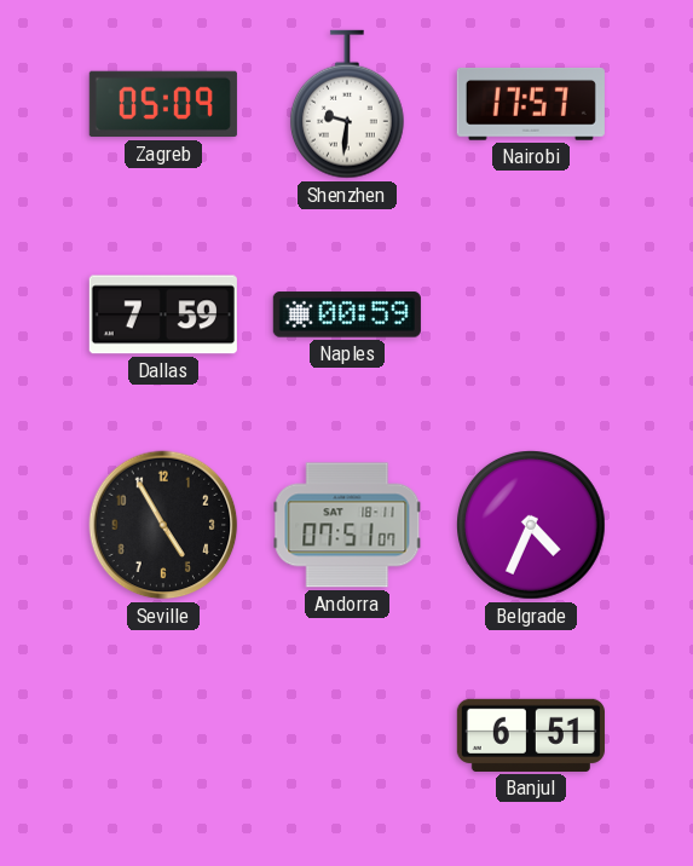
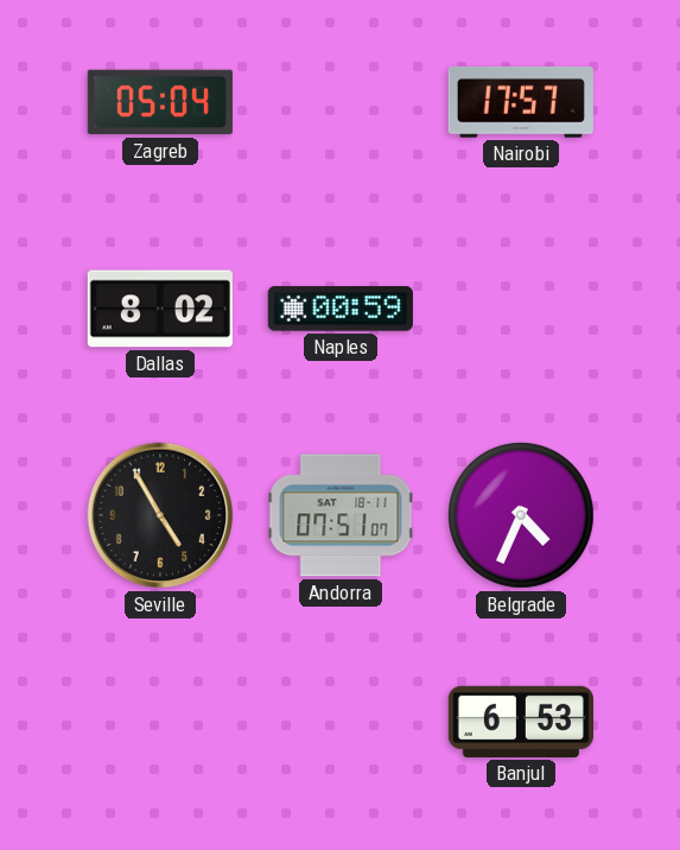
Zagreb: 05:09 -> 05:04
Shenzhen: 9:31 -> none
Dallas: 7:59 -> 8:02
Banjul: 6:51 -> 6:53
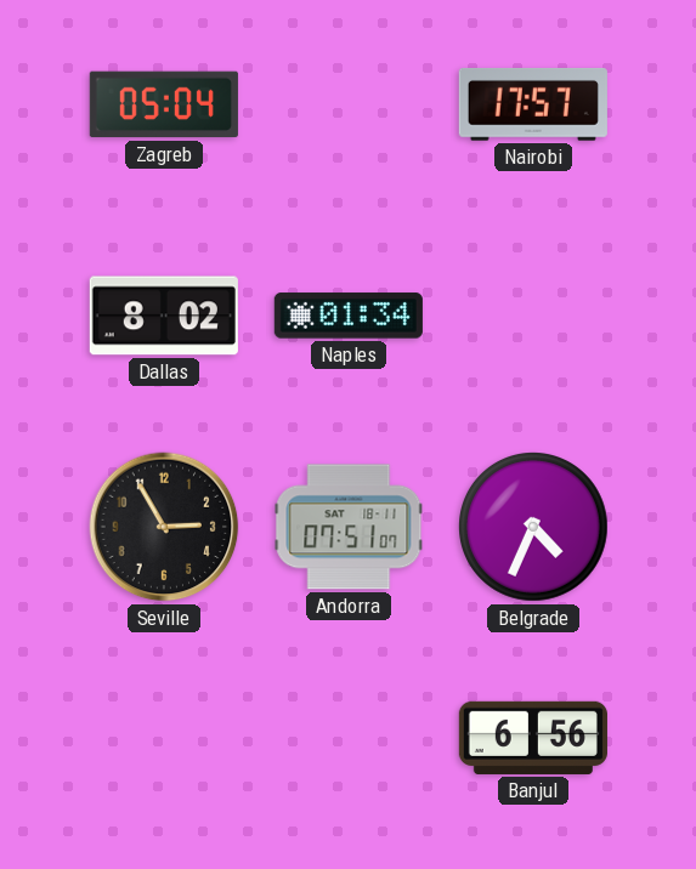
Naples: 00:59 -> 01:34
Seville: 4:55 -> 2:55
Banjul: 6:53 -> 6:56
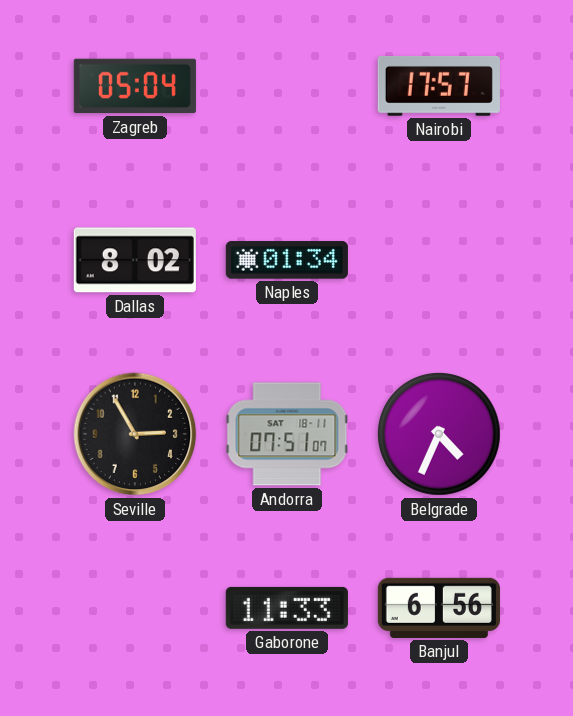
Gaborone: none -> 11:33
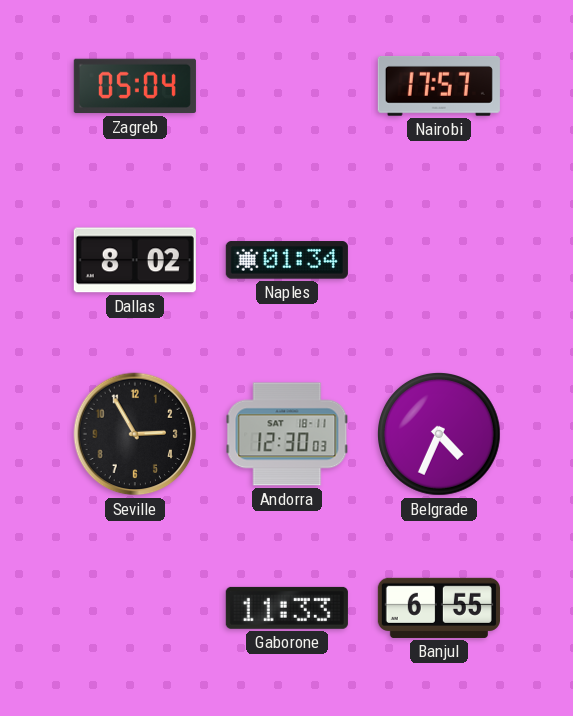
Andorra: 07:51 -> 12:30
Banjul: 6:56 -> 6:55
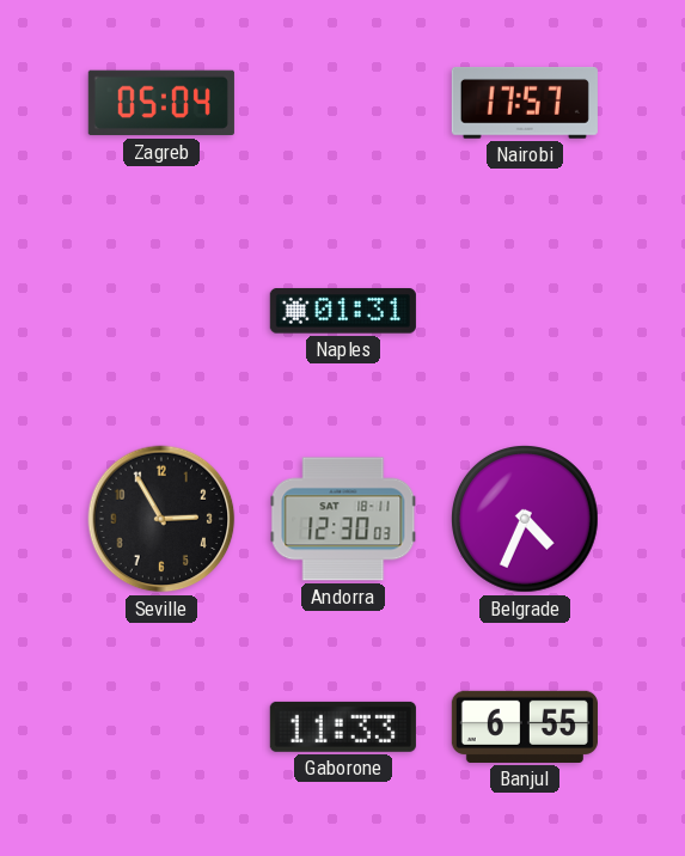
Dallas: 8:02 -> none
Naples: 01:34 -> 01:31
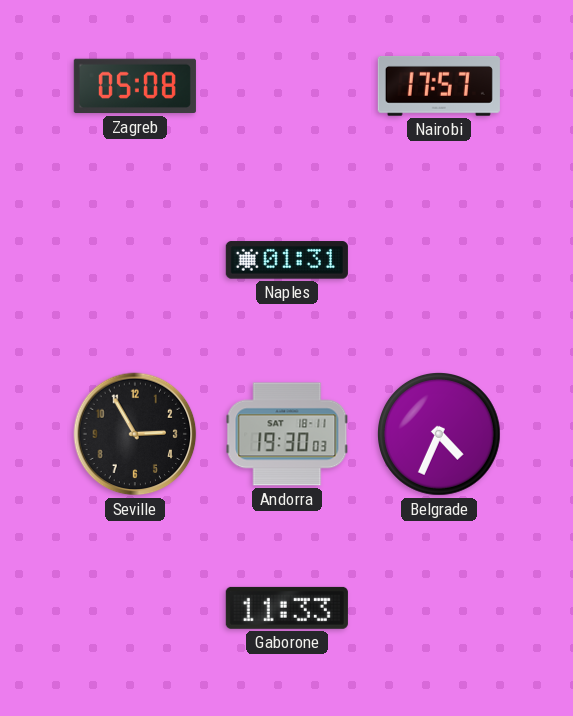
Zagreb: 05:04 -> 05:08
Andorra: 12:30 -> 19:30
Banjul: 6:55 -> none
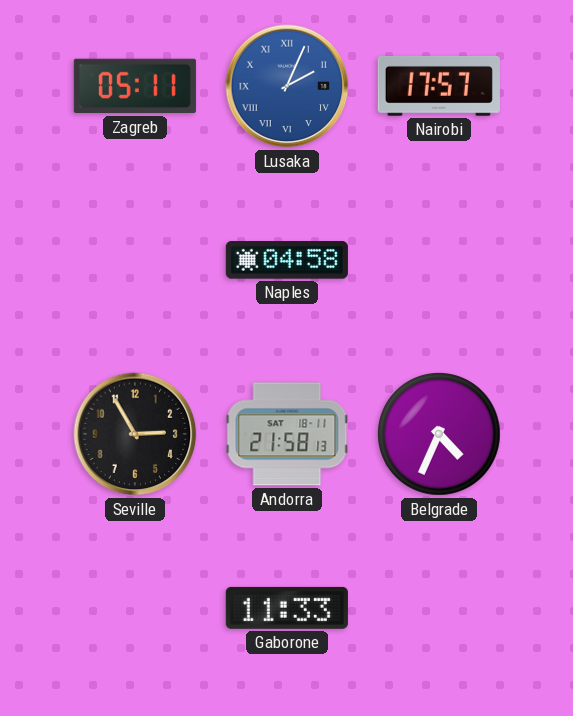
Zagreb: 05:08 -> 05:11
Lusaka: none -> 2:04
Naples: 01:31 -> 04:58
Andorra: 19:30 -> 21:58
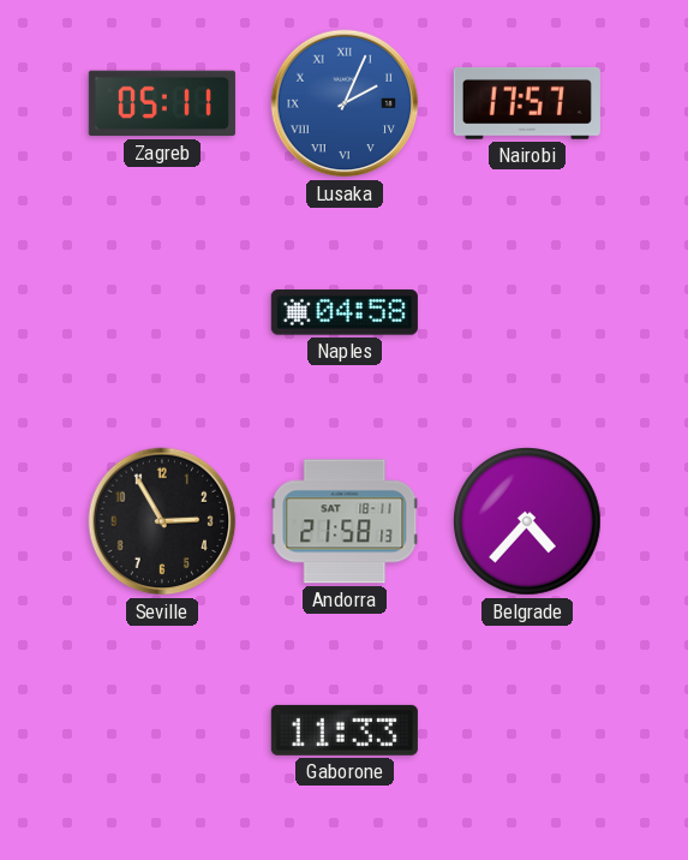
Belgrade: 4:34 -> 4:37
